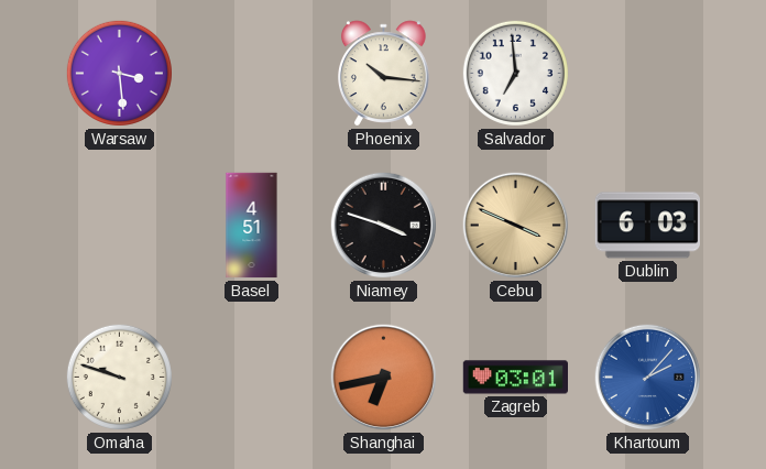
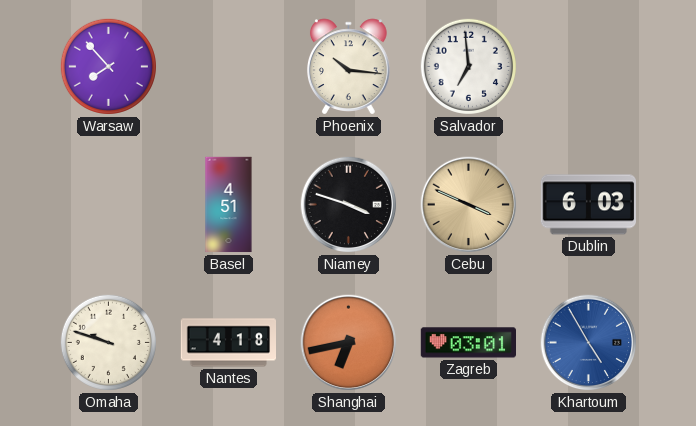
Warsaw: 3:29 -> 7:53
Nantes: none -> 4:18
Khartoum: 2:07 -> 4:55
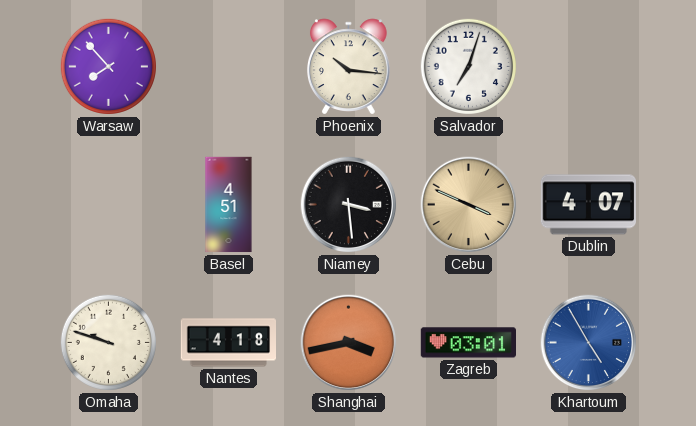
Salvador: 6:59 -> 7:03
Niamey: 3:48 -> 3:29
Dublin: 6:03 -> 4:07
Shanghai: 6:43 -> 3:43
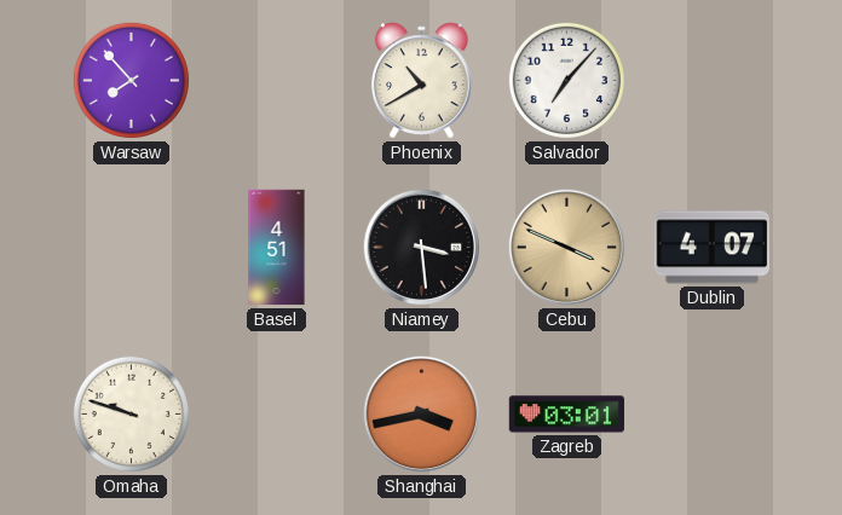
Phoenix: 10:16 -> 10:40
Salvador: 7:03 -> 7:07
Nantes: 4:18 -> none
Khartoum: 4:55 -> none
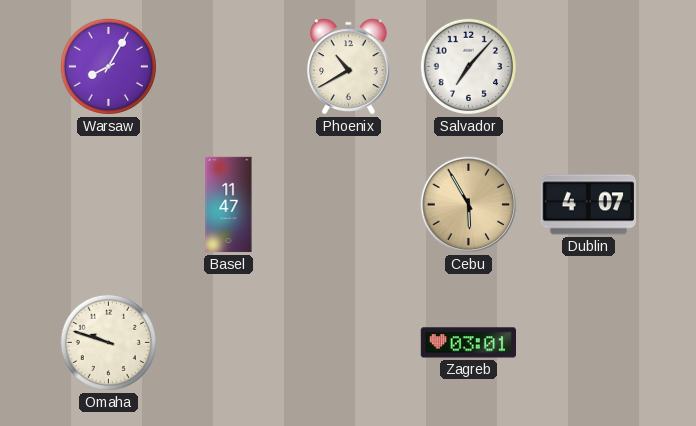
Warsaw: 7:53 -> 8:05
Basel: 4:51 -> 11:47
Niamey: 3:29 -> none
Cebu: 3:49 -> 5:55
Shanghai: 3:43 -> none
